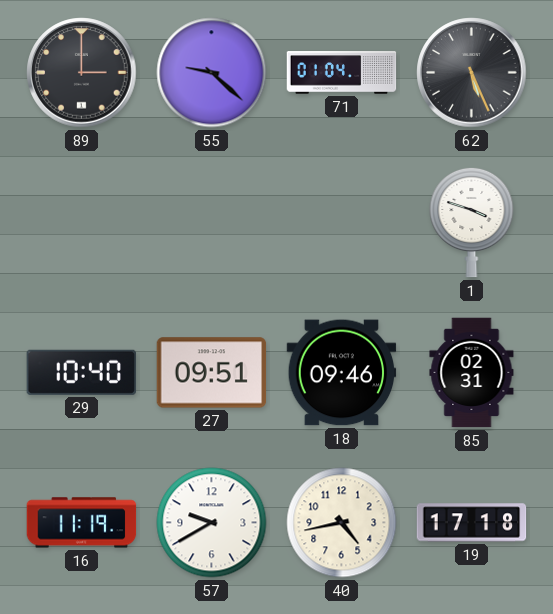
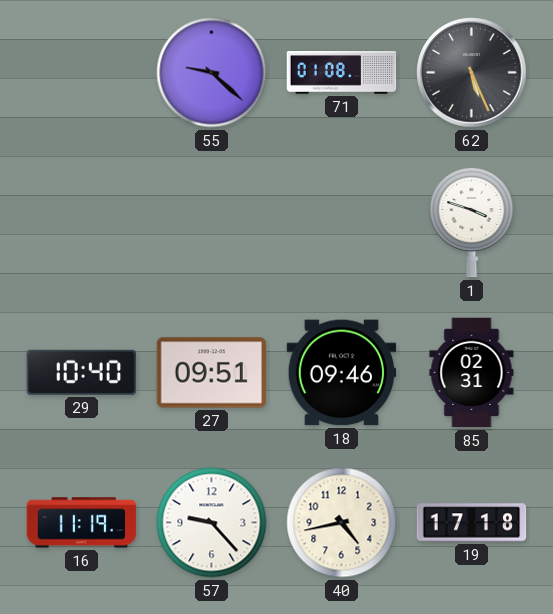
89: 3:00 -> none
71: 01:04 -> 01:08
57: 9:40 -> 9:23
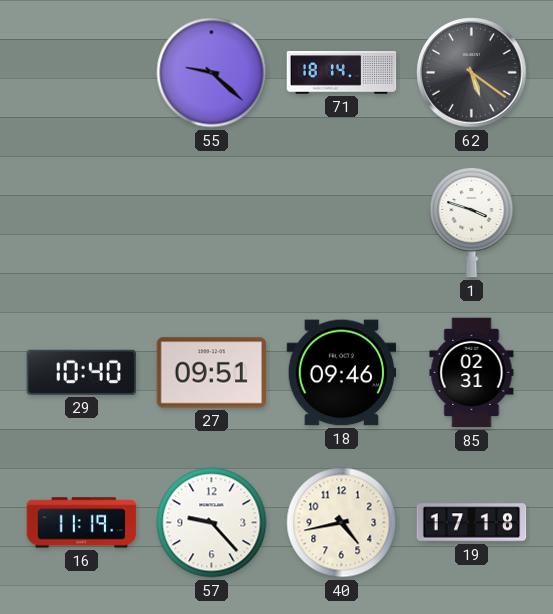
71: 01:08 -> 18:14
62: 5:26 -> 5:21
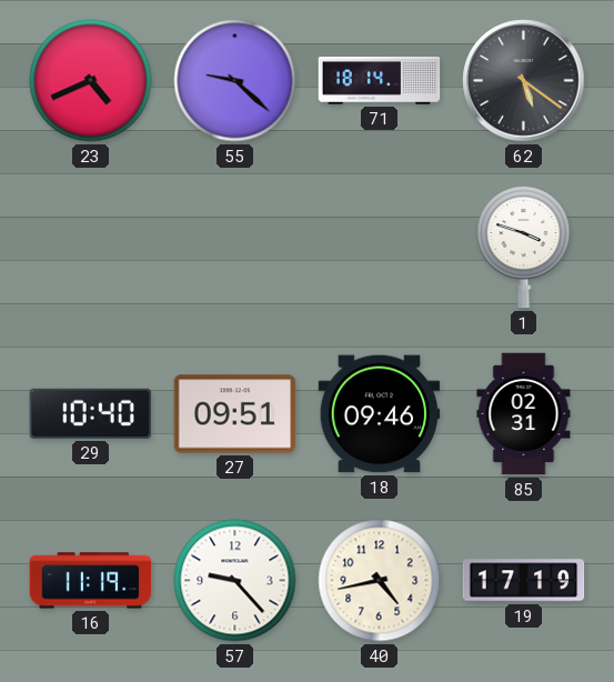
23: none -> 4:41
19: 17:18 -> 17:19
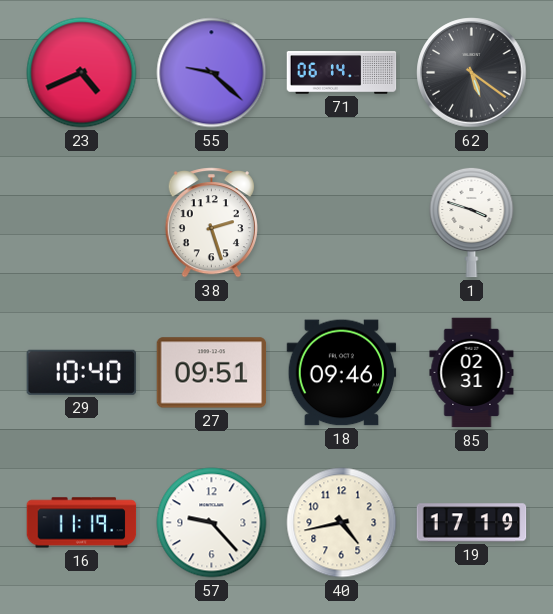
71: 18:14 -> 06:14
38: none -> 2:27
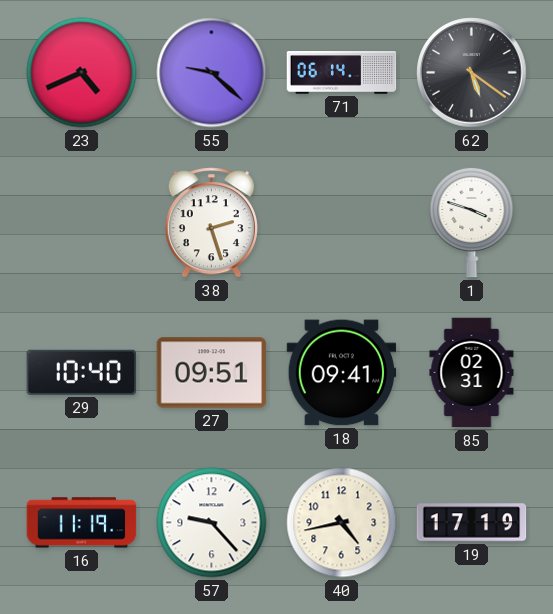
18: 09:46 -> 09:41
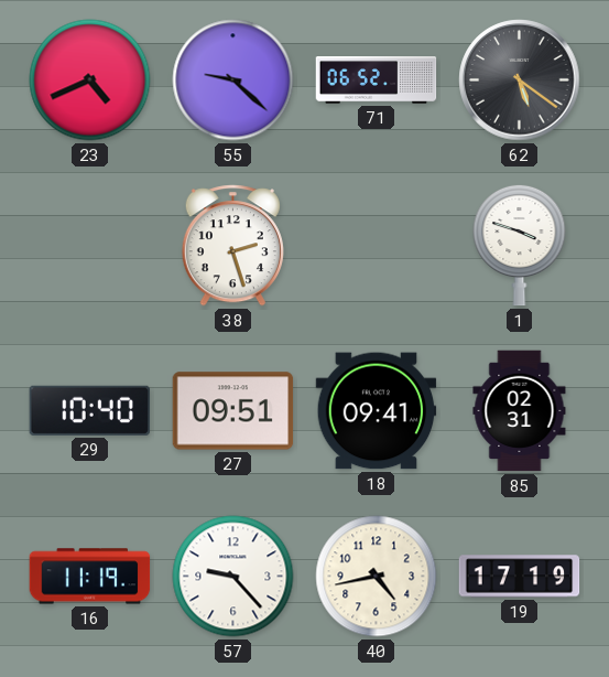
71: 06:14 -> 06:52
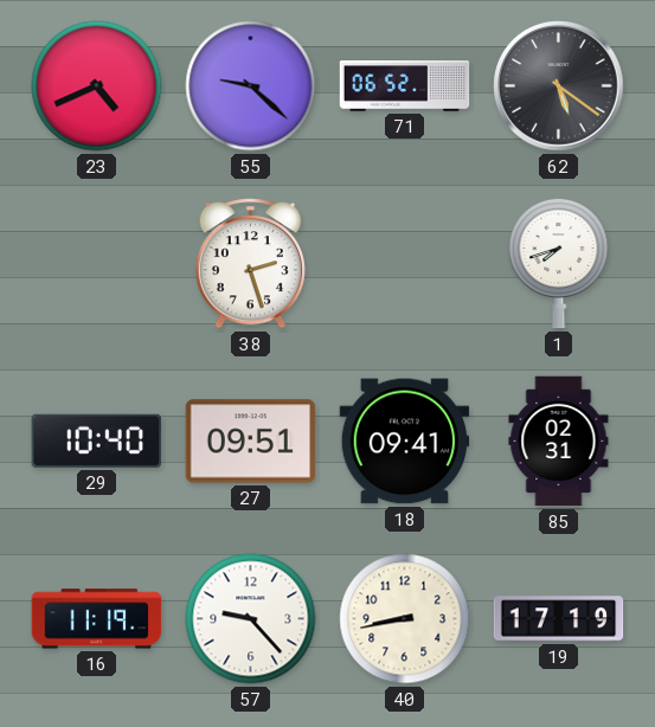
1: 3:48 -> 7:42
40: 4:43 -> 8:43
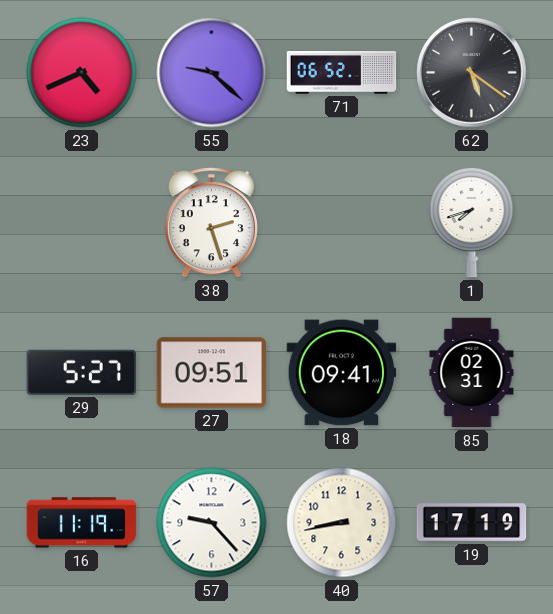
29: 10:40 -> 5:27
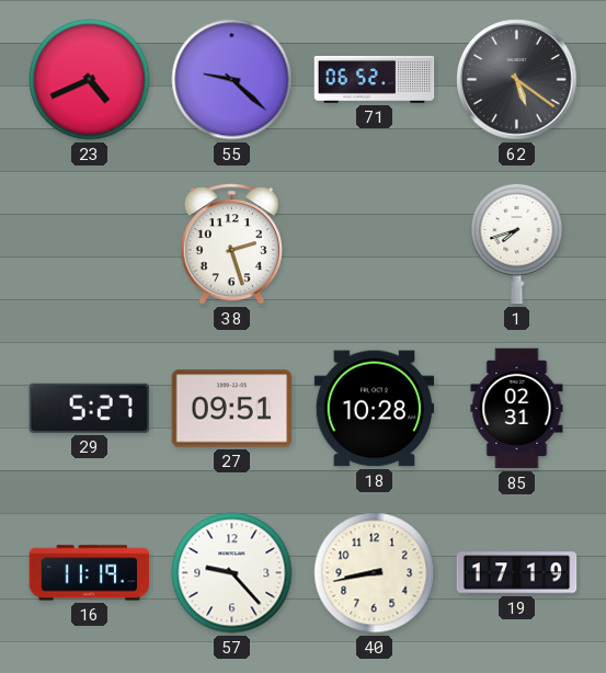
18: 09:41 -> 10:28
